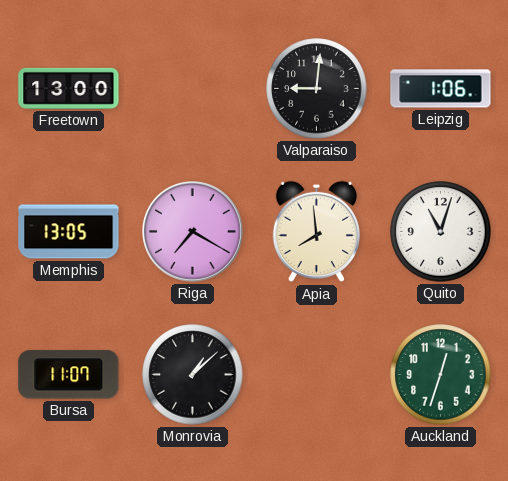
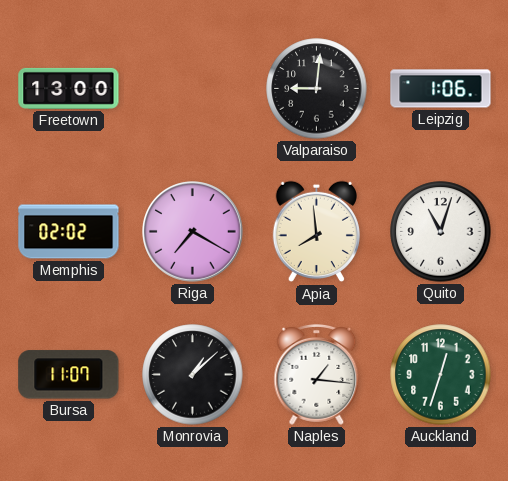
Memphis: 13:05 -> 02:02
Naples: none -> 1:16
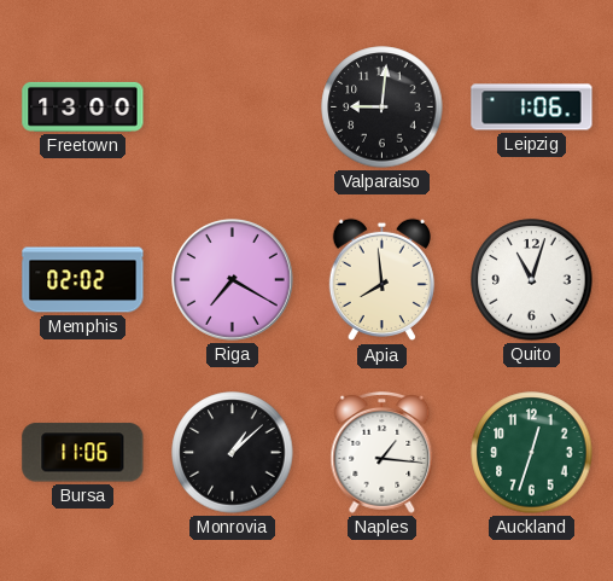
Bursa: 11:07 -> 11:06
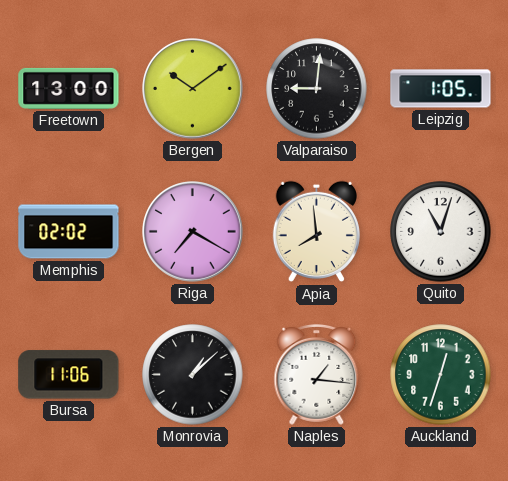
Bergen: none -> 10:09
Leipzig: 1:06 -> 1:05
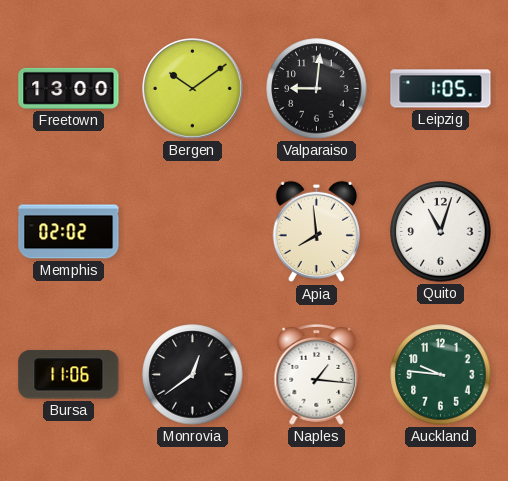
Riga: 7:20 -> none
Monrovia: 1:08 -> 12:39
Auckland: 12:33 -> 9:46
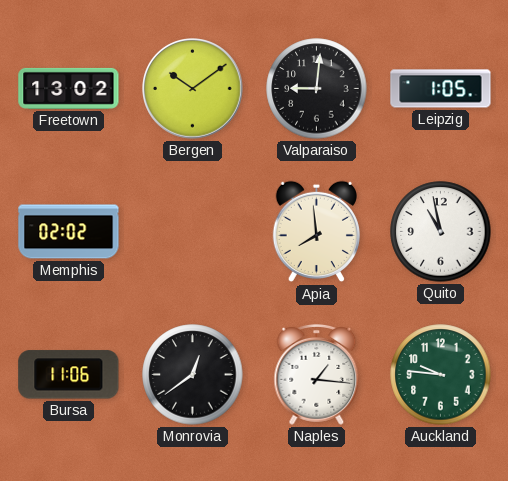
Freetown: 13:00 -> 13:02
Quito: 11:03 -> 10:58
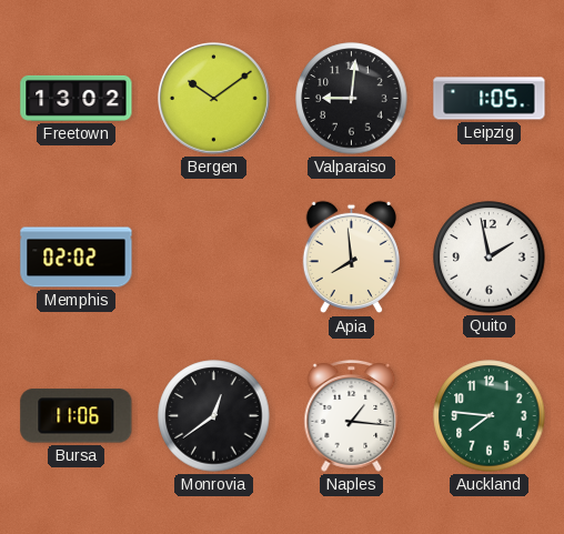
Quito: 10:58 -> 1:58
Auckland: 9:46 -> 7:46
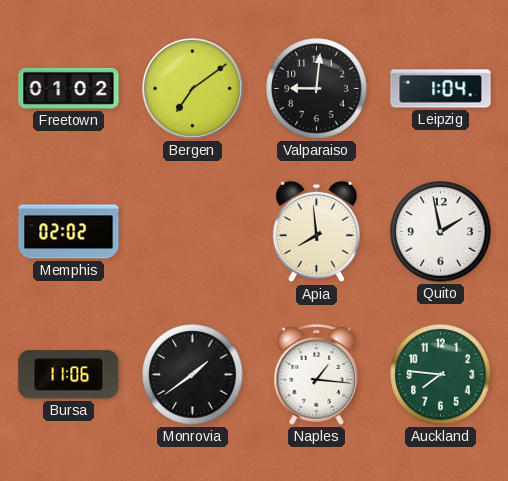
Freetown: 13:02 -> 01:02
Bergen: 10:09 -> 7:09
Leipzig: 1:05 -> 1:04
Monrovia: 12:39 -> 1:39
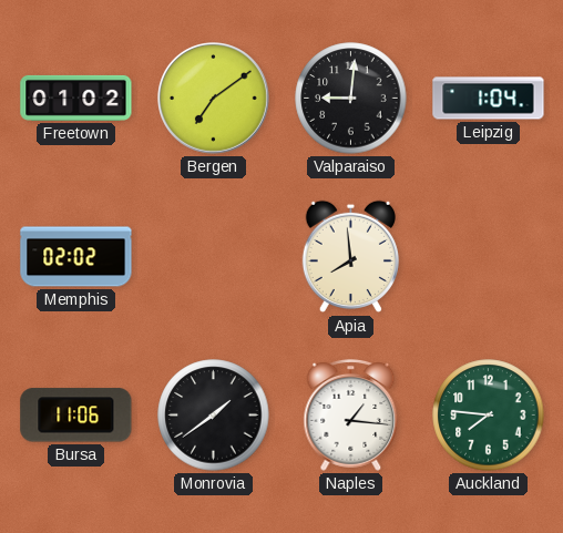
Quito: 1:58 -> none
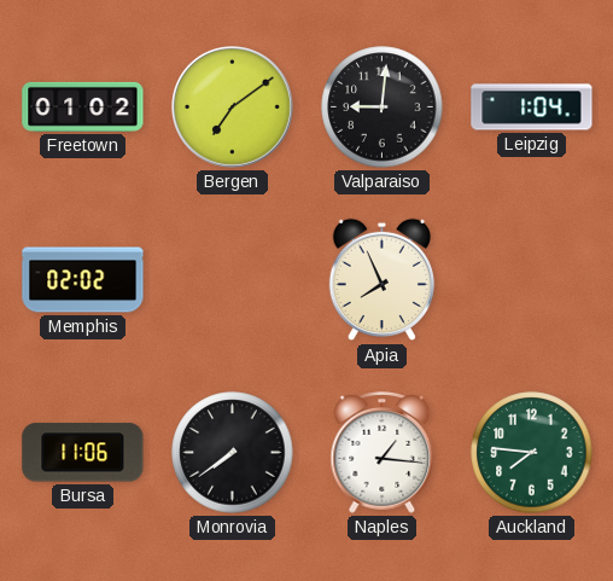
Apia: 7:59 -> 7:56
Monrovia: 1:39 -> 7:39
